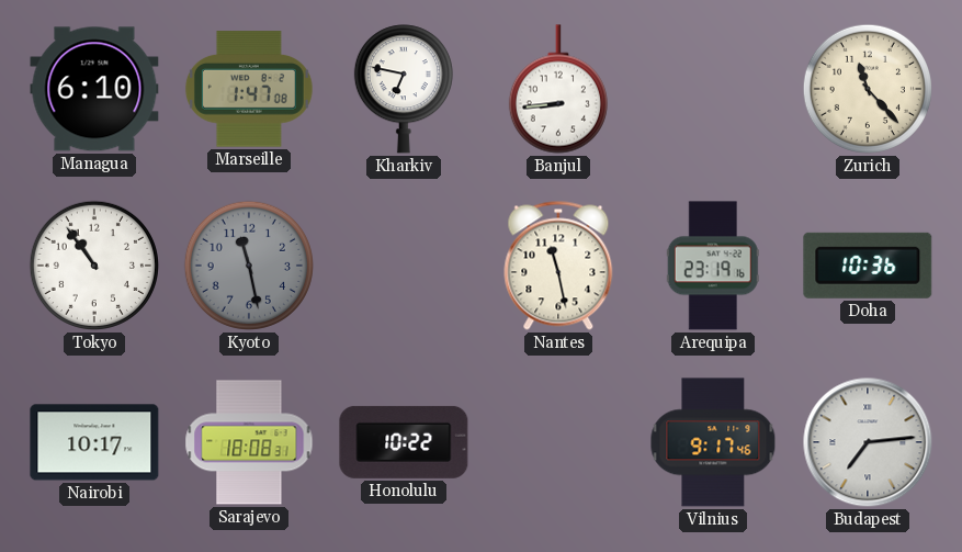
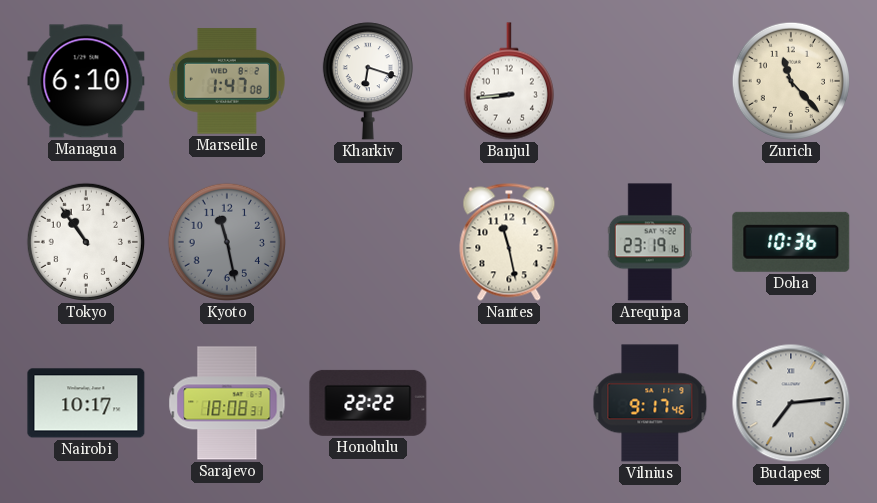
Kharkiv: 6:47 -> 6:18
Honolulu: 10:22 -> 22:22
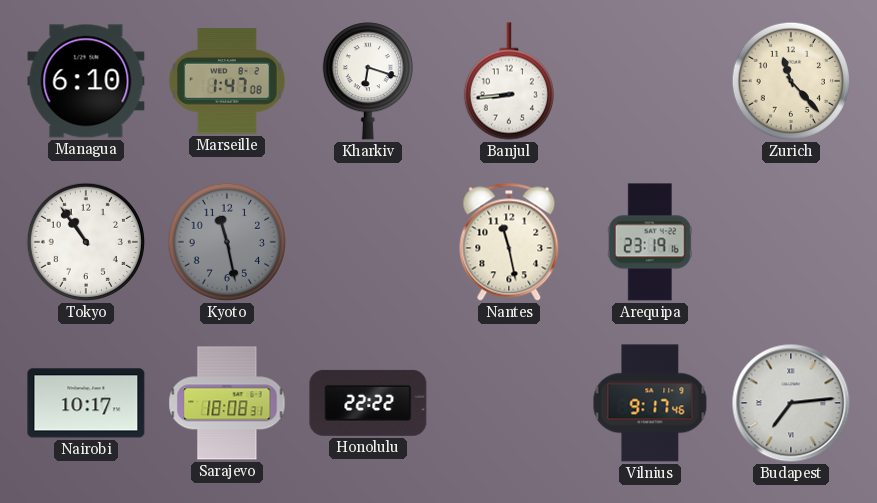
Doha: 10:36 -> none
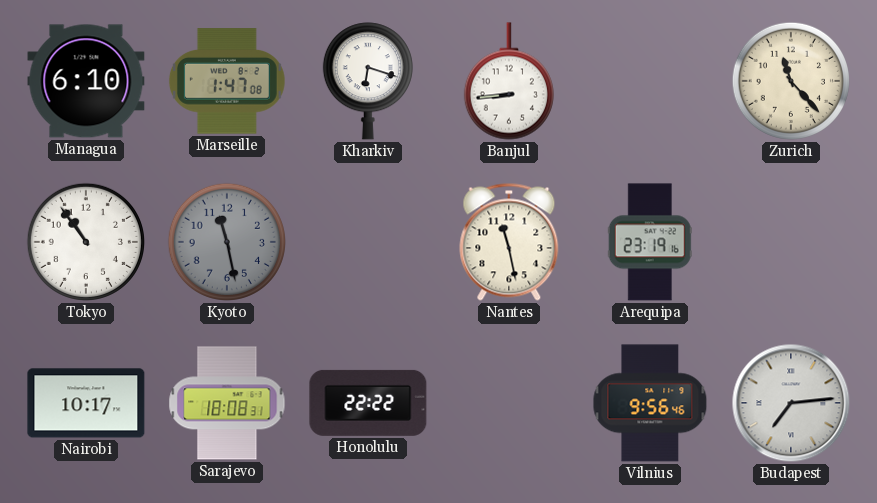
Vilnius: 9:17 -> 9:56
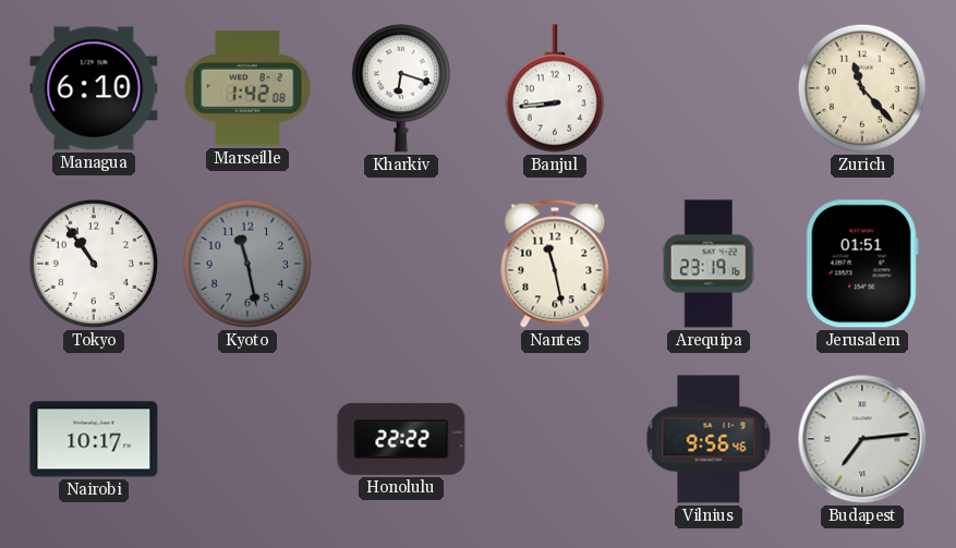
Marseille: 1:47 -> 1:42
Jerusalem: none -> 01:51
Sarajevo: 18:08 -> none
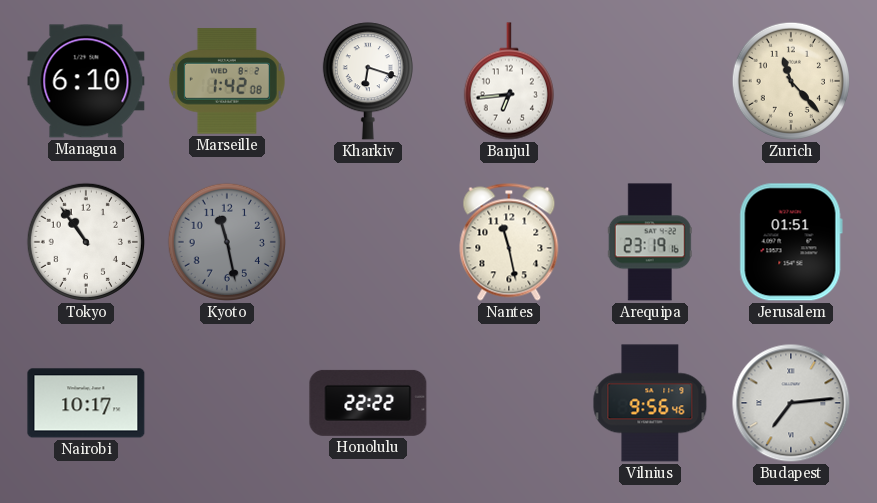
Banjul: 8:44 -> 6:44
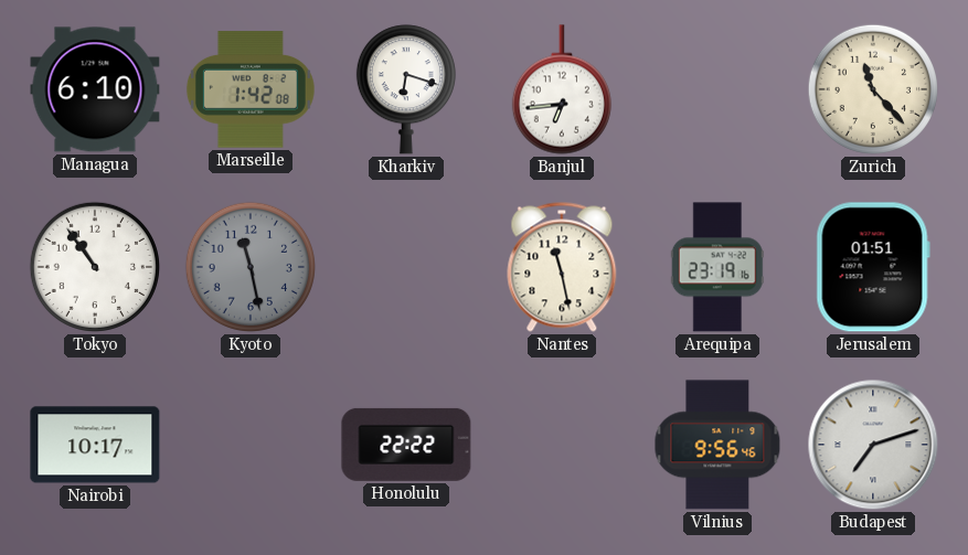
Budapest: 7:14 -> 7:12
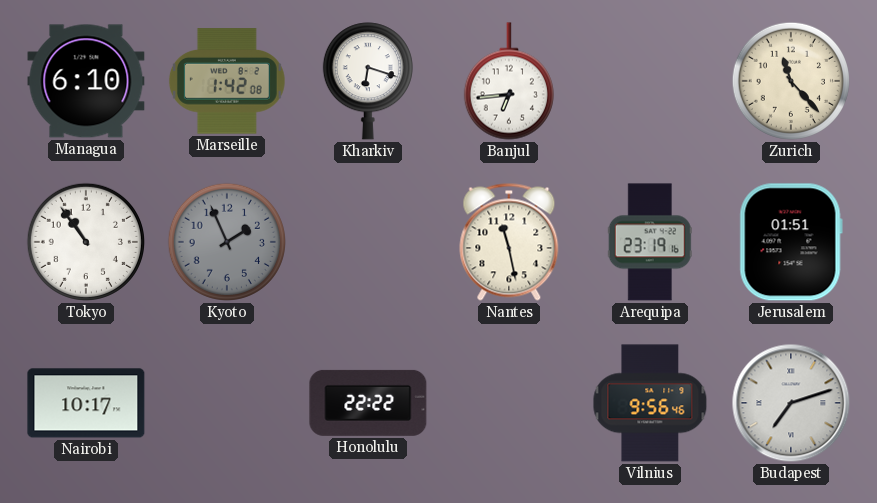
Kyoto: 11:28 -> 1:56
